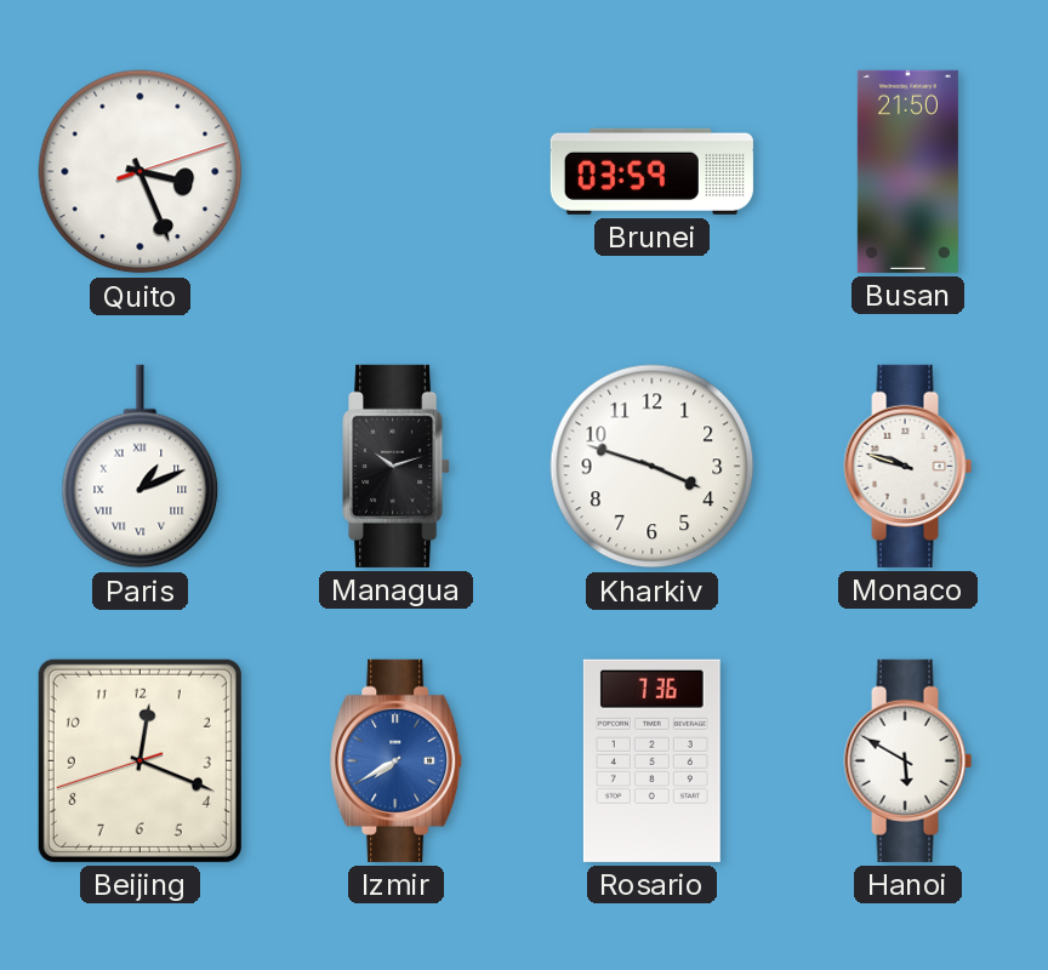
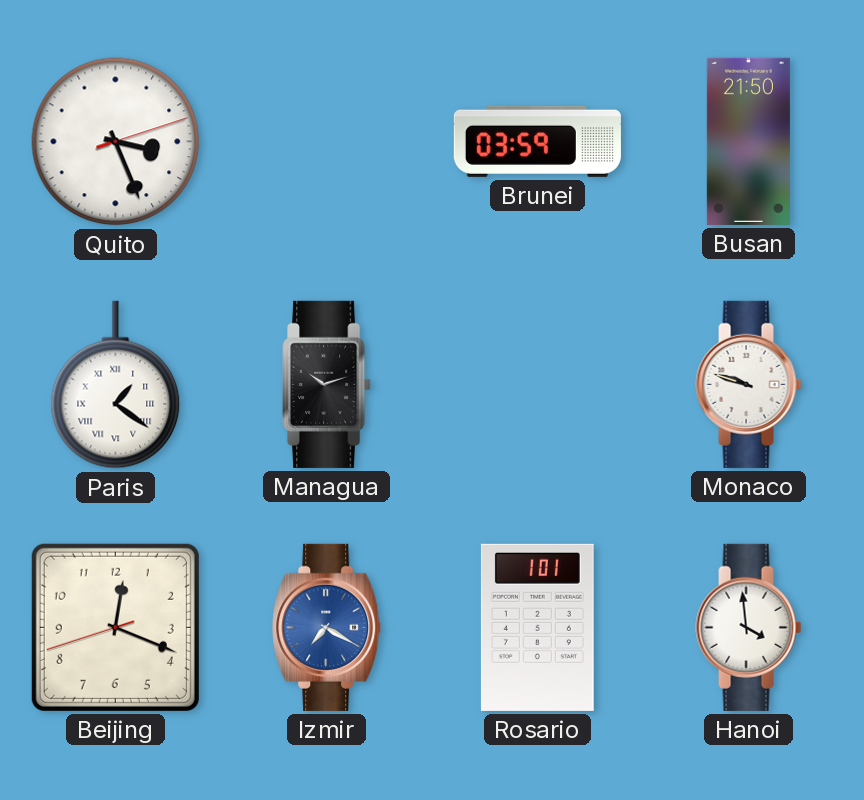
Paris: 1:11 -> 1:21
Kharkiv: 3:48 -> none
Izmir: 7:40 -> 7:20
Rosario: 7:36 -> 1:01
Hanoi: 5:50 -> 3:59
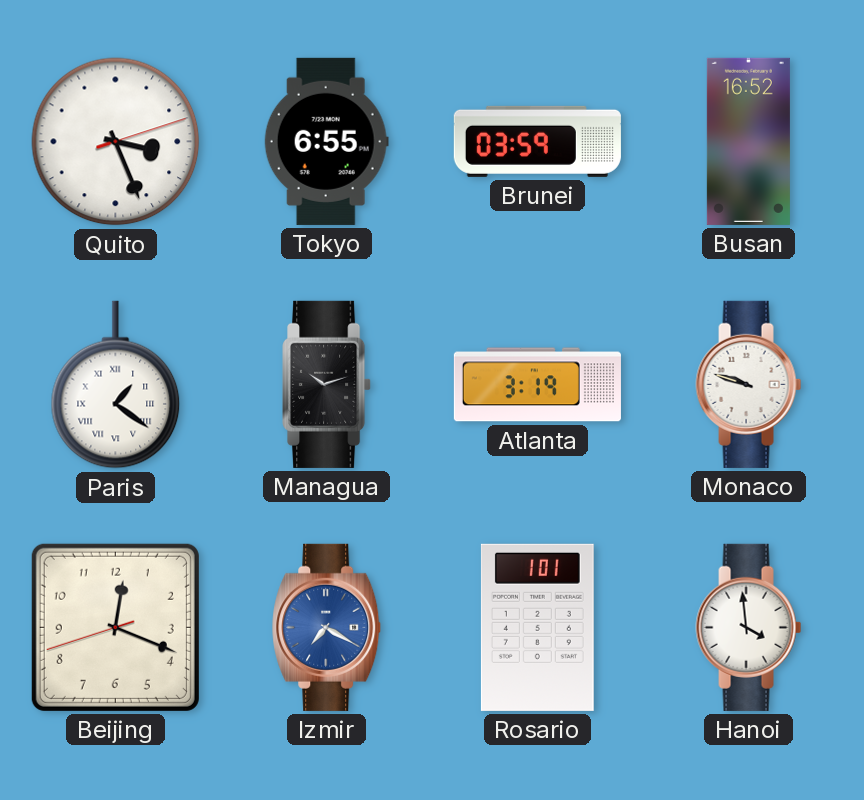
Tokyo: none -> 6:55
Busan: 21:50 -> 16:52
Atlanta: none -> 3:19
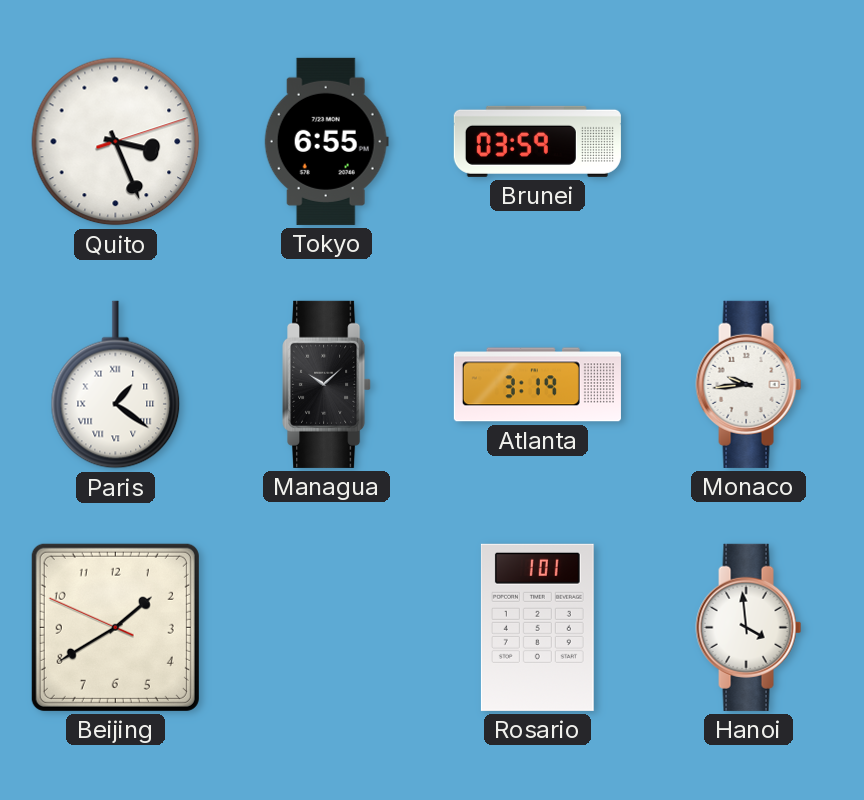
Busan: 16:52 -> none
Managua: 10:12 -> 10:08
Monaco: 9:48 -> 9:44
Beijing: 12:18 -> 1:39
Izmir: 7:20 -> none
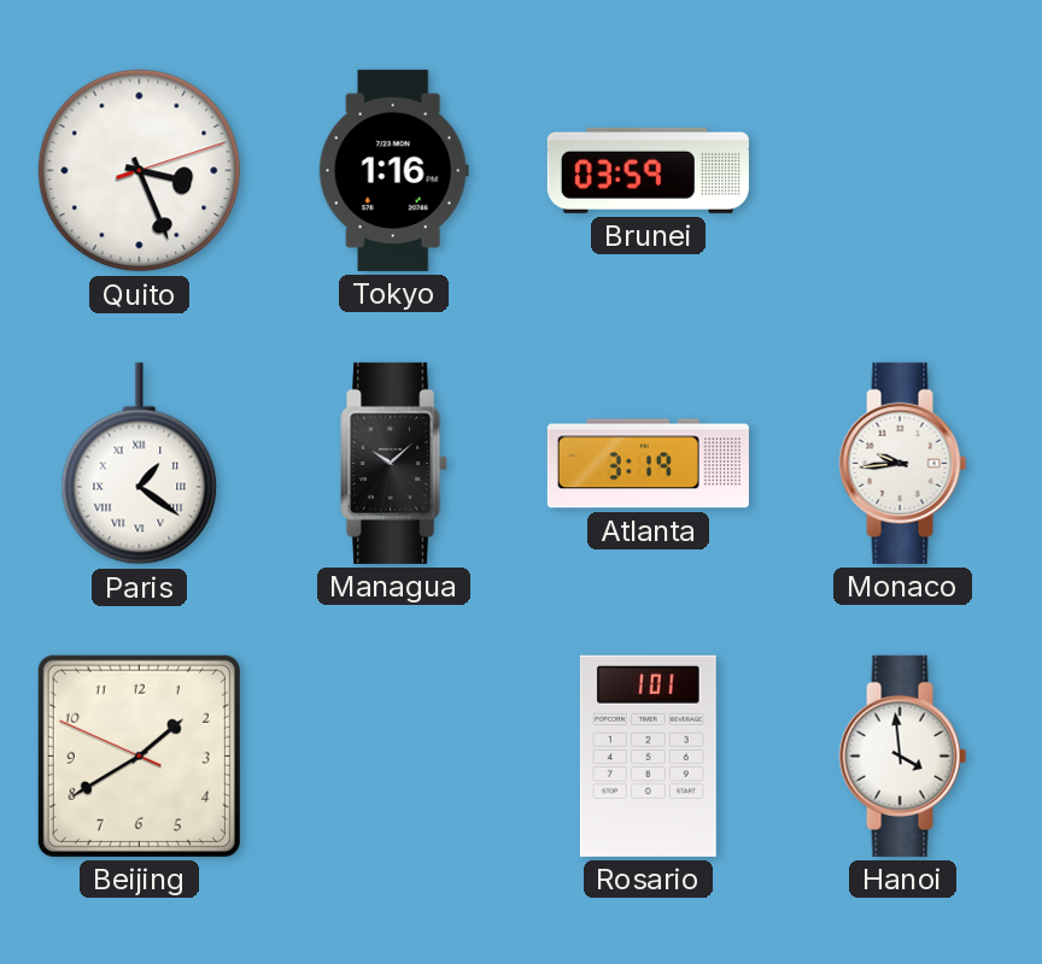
Tokyo: 6:55 -> 1:16
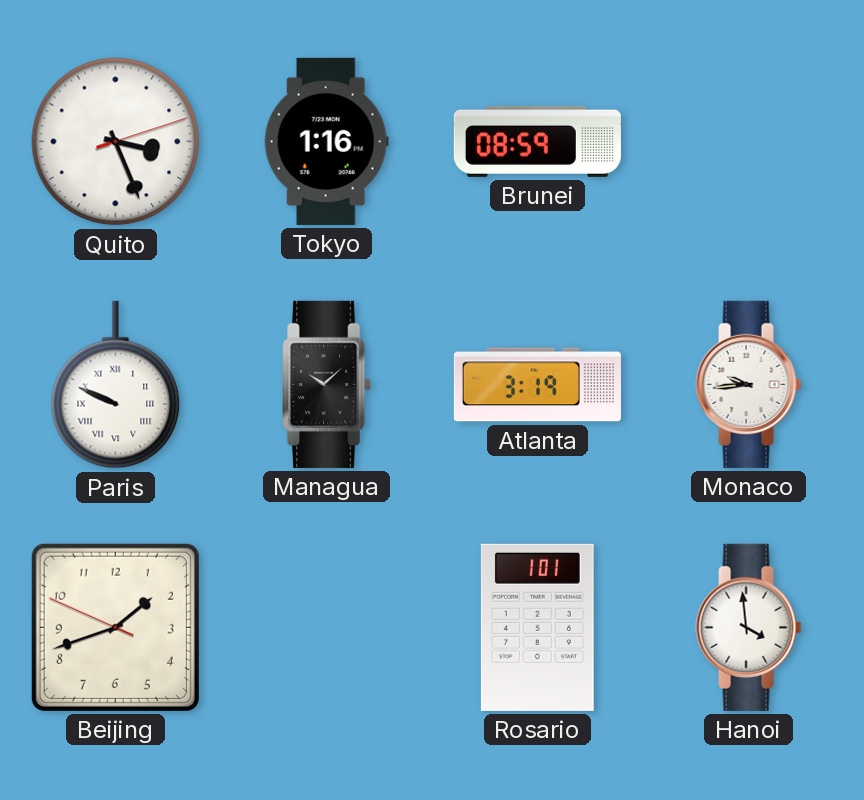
Brunei: 03:59 -> 08:59
Paris: 1:21 -> 9:49
Beijing: 1:39 -> 1:41
